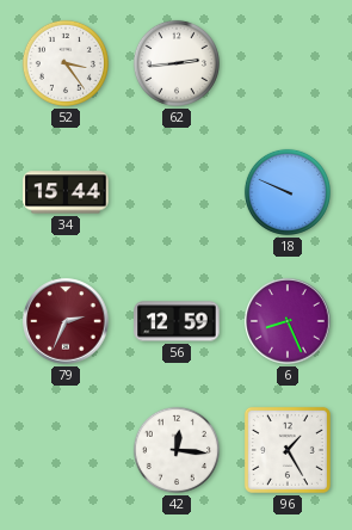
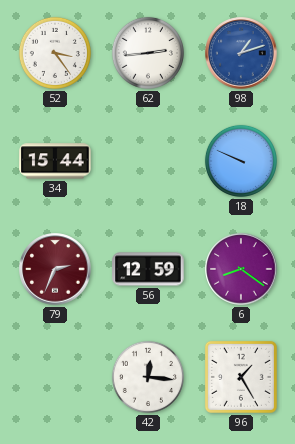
98: none -> 1:12
6: 8:26 -> 8:21
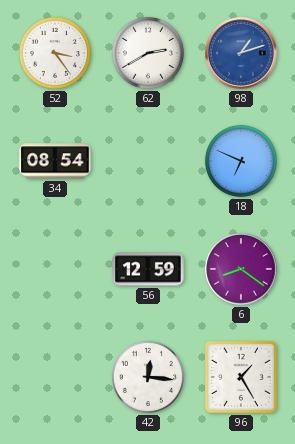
62: 2:44 -> 2:40
34: 15:44 -> 08:54
18: 9:49 -> 6:49
79: 2:34 -> none
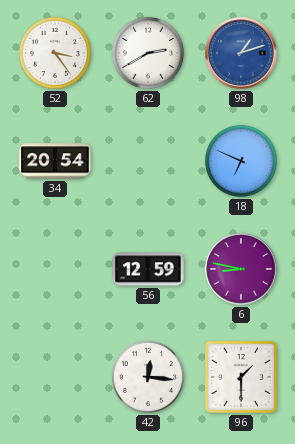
34: 08:54 -> 20:54
6: 8:21 -> 8:47
96: 1:25 -> 1:30
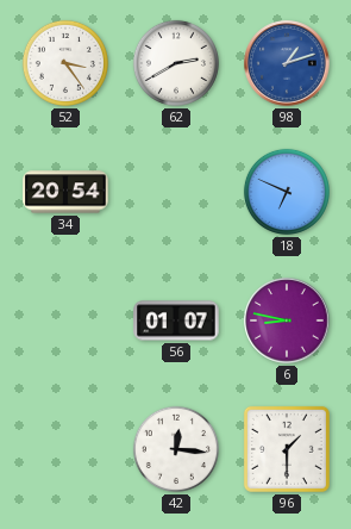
56: 12:59 -> 01:07
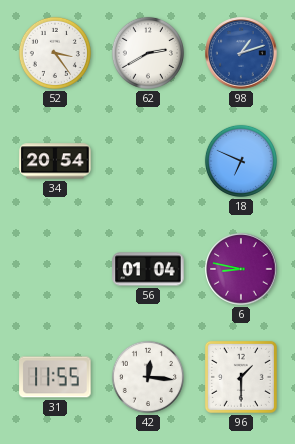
56: 01:07 -> 01:04
31: none -> 11:55
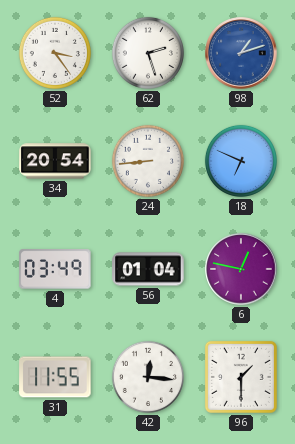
62: 2:40 -> 2:27
24: none -> 8:44
4: none -> 03:49
6: 8:47 -> 12:47
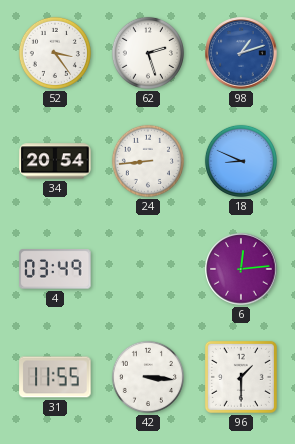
18: 6:49 -> 8:49
56: 01:04 -> none
6: 12:47 -> 12:14
42: 12:16 -> 3:16
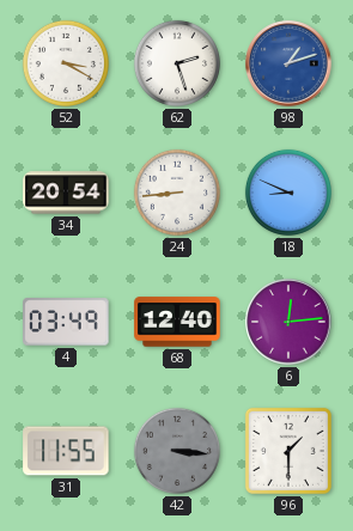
52: 3:24 -> 3:20
68: none -> 12:40
42 dial: white -> grey
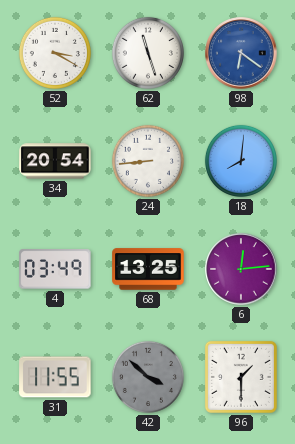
62: 2:27 -> 11:27
98: 1:12 -> 6:21
18: 8:49 -> 8:01
68: 12:40 -> 13:25
42: 3:16 -> 3:52
